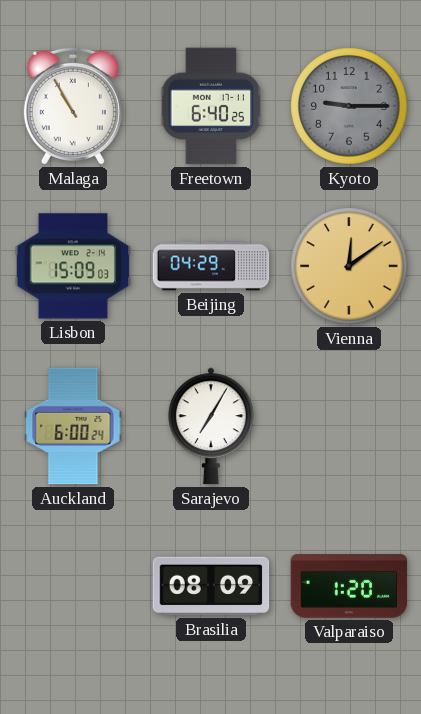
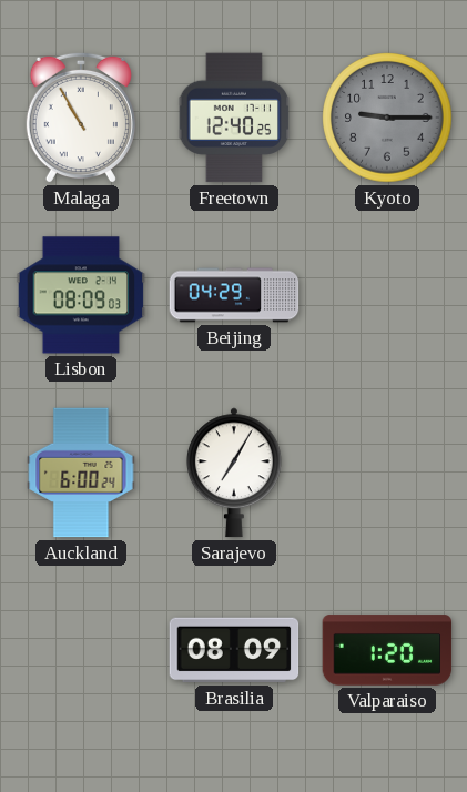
Freetown: 6:40 -> 12:40
Lisbon: 15:09 -> 08:09
Vienna: 12:09 -> none
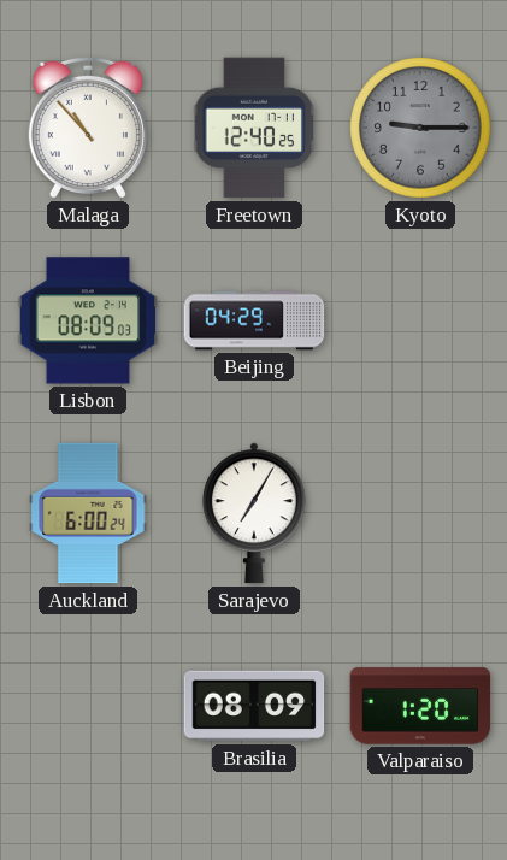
Malaga: 10:55 -> 10:53
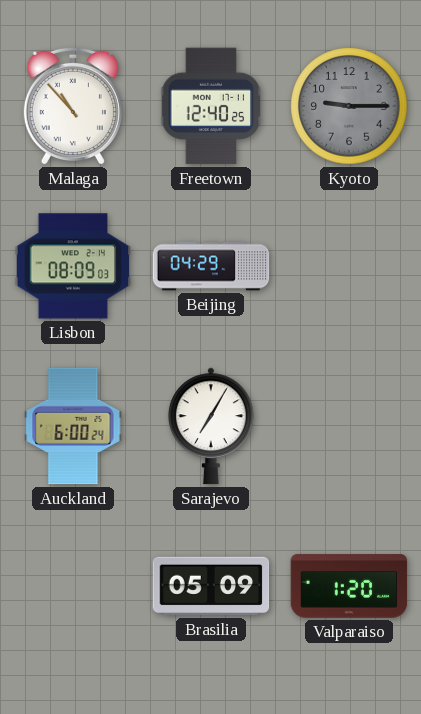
Brasilia: 08:09 -> 05:09
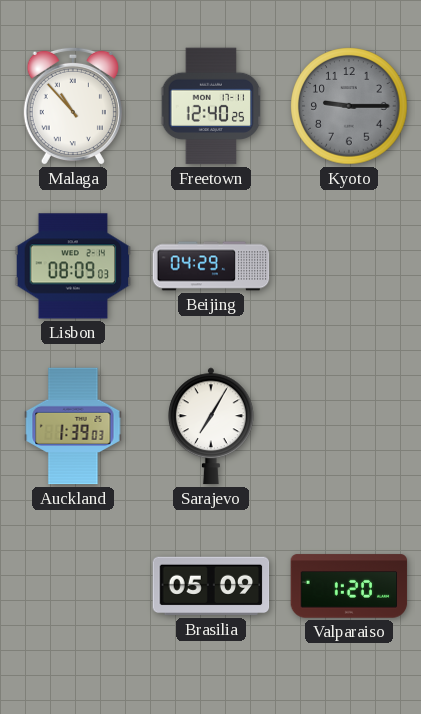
Auckland: 6:00 -> 1:39
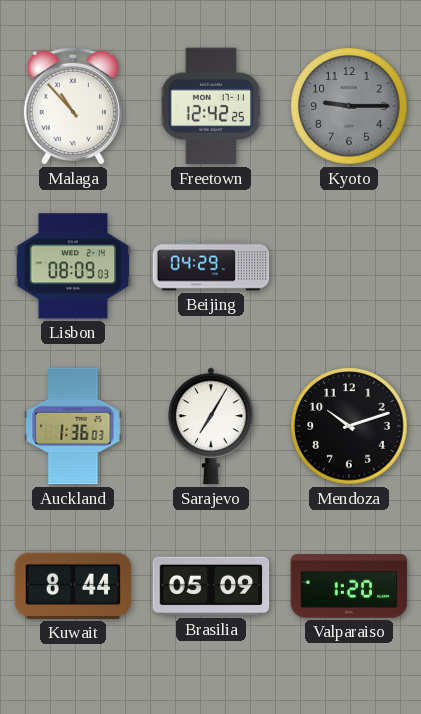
Freetown: 12:40 -> 12:42
Auckland: 1:39 -> 1:36
Mendoza: none -> 10:12
Kuwait: none -> 8:44
